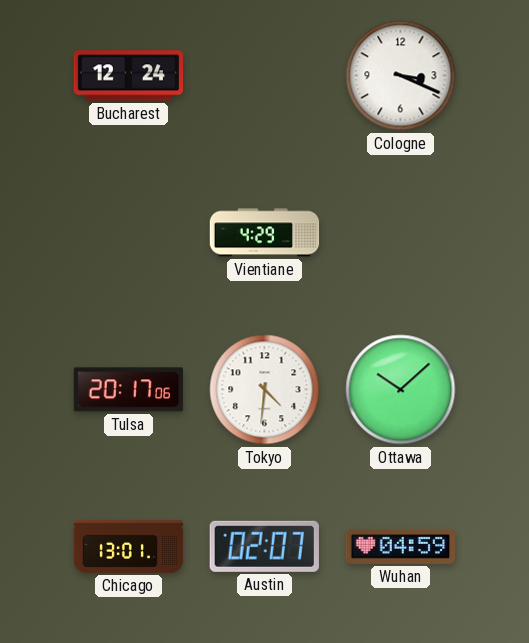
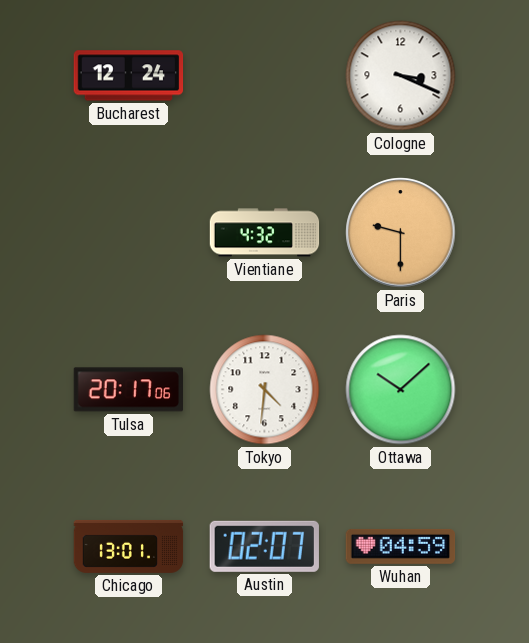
Vientiane: 4:29 -> 4:32
Paris: none -> 9:30
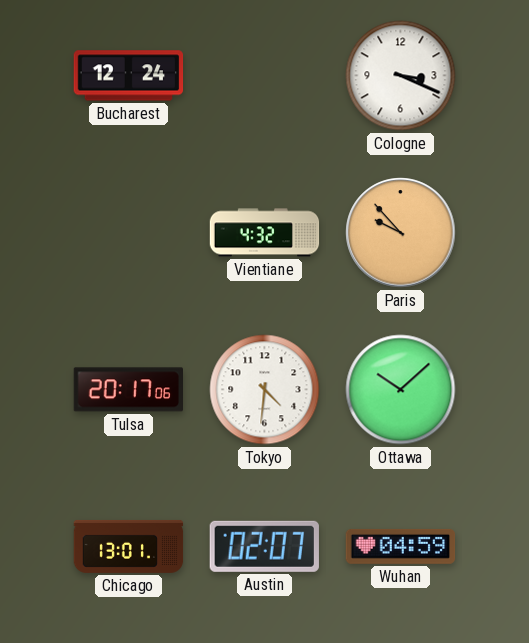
Paris: 9:30 -> 9:53
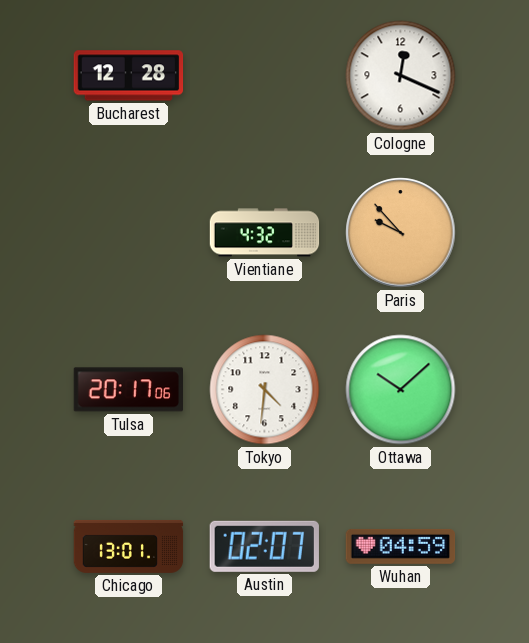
Bucharest: 12:24 -> 12:28
Cologne: 3:19 -> 12:19
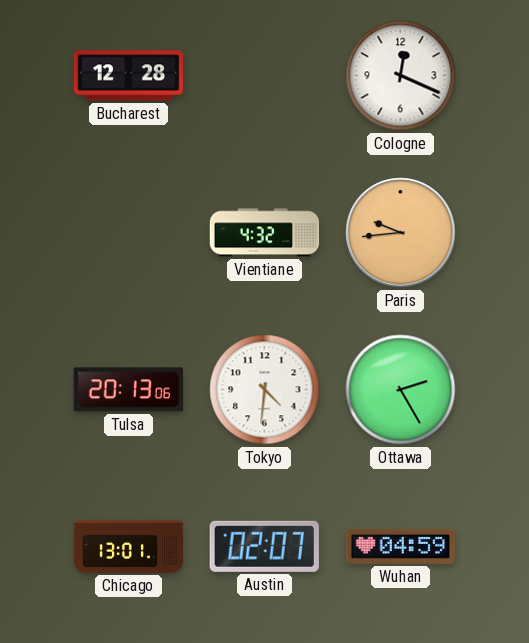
Paris: 9:53 -> 9:44
Tulsa: 20:17 -> 20:13
Ottawa: 10:08 -> 2:25
